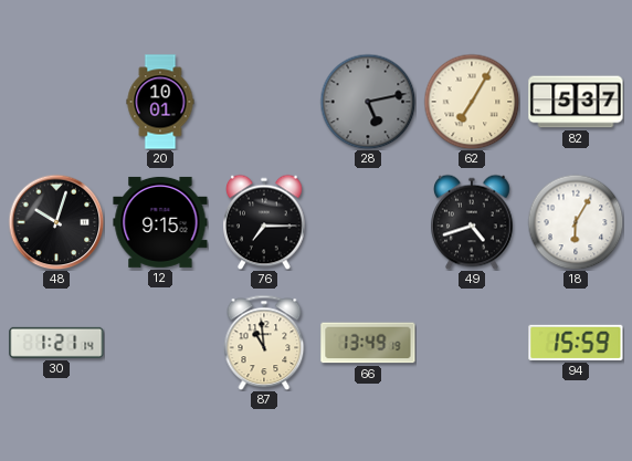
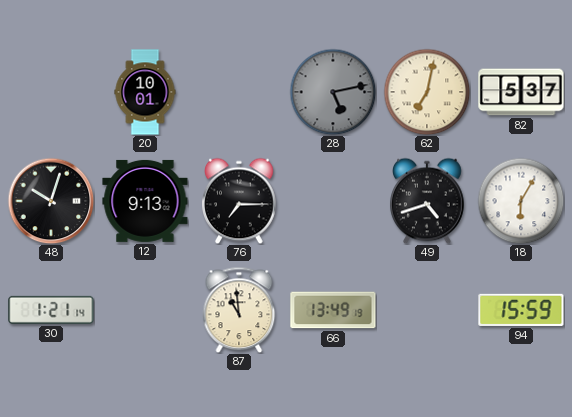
62: 7:05 -> 7:02
12: 9:15 -> 9:13
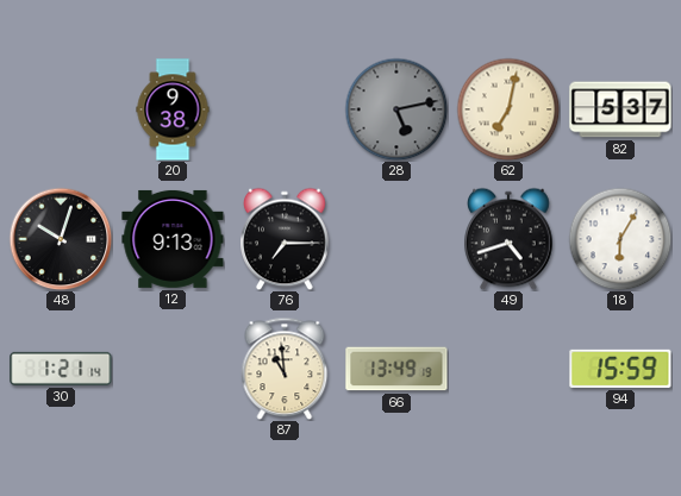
20: 10:01 -> 9:38
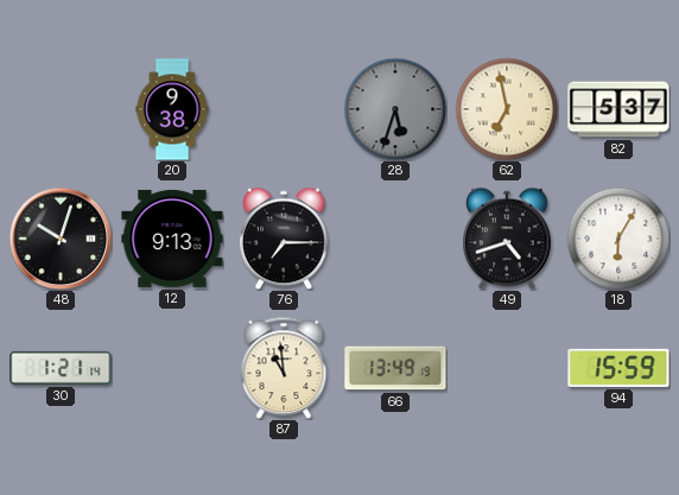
28: 5:13 -> 5:33
62: 7:02 -> 6:58
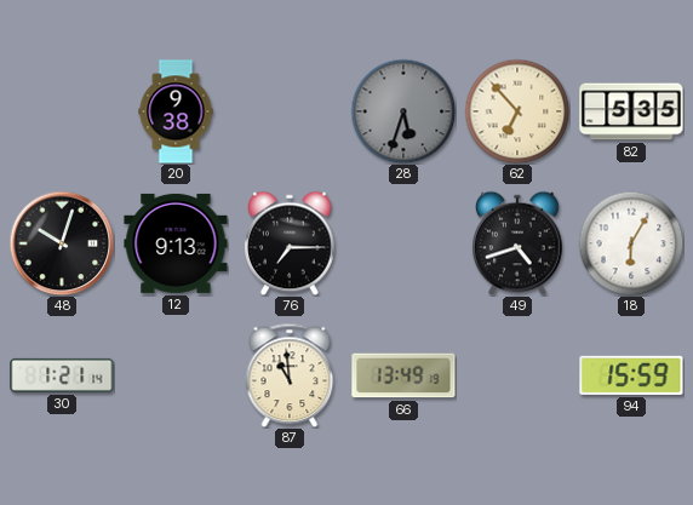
62: 6:58 -> 6:53
82: 5:37 -> 5:35
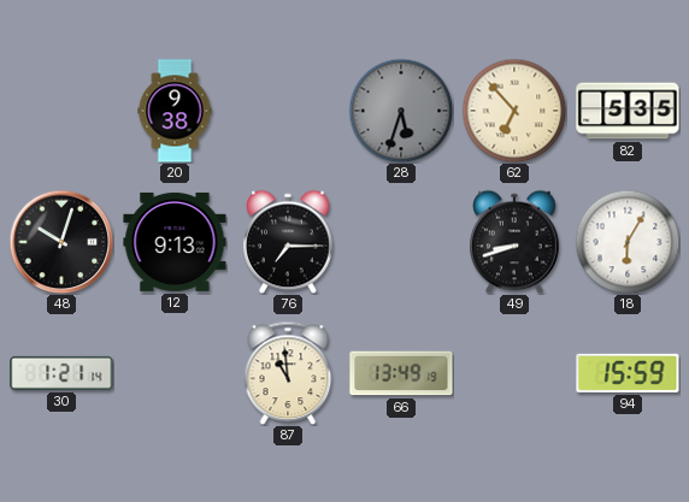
49: 4:42 -> 8:42
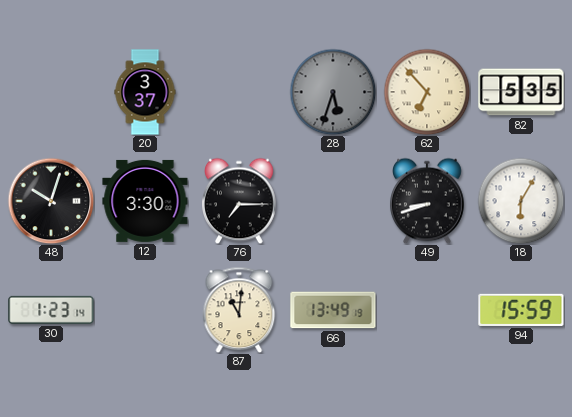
20: 9:38 -> 3:37
12: 9:13 -> 3:30
30: 1:21 -> 1:23
87: 10:59 -> 11:01
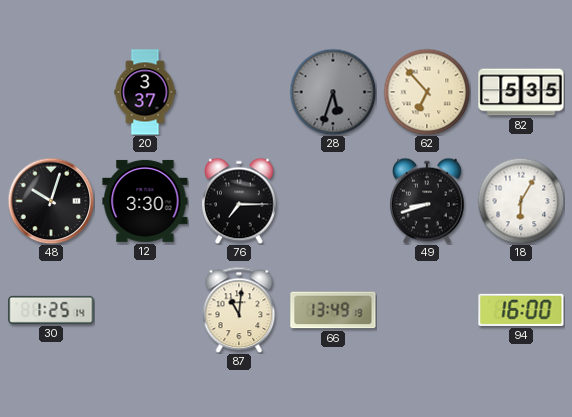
30: 1:23 -> 1:25
94: 15:59 -> 16:00
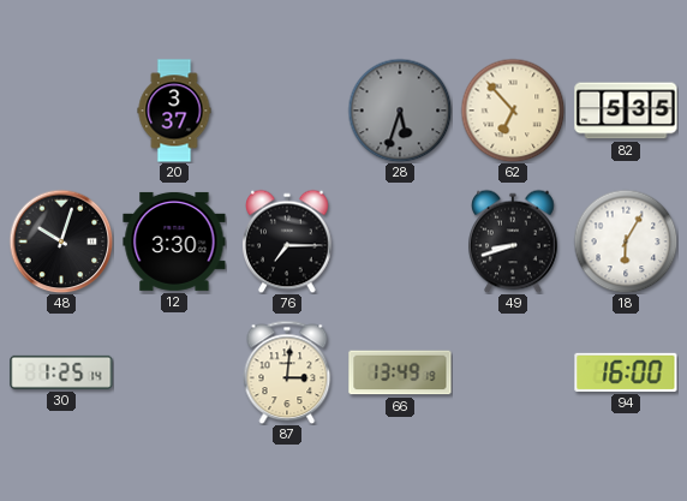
87: 11:01 -> 3:01
